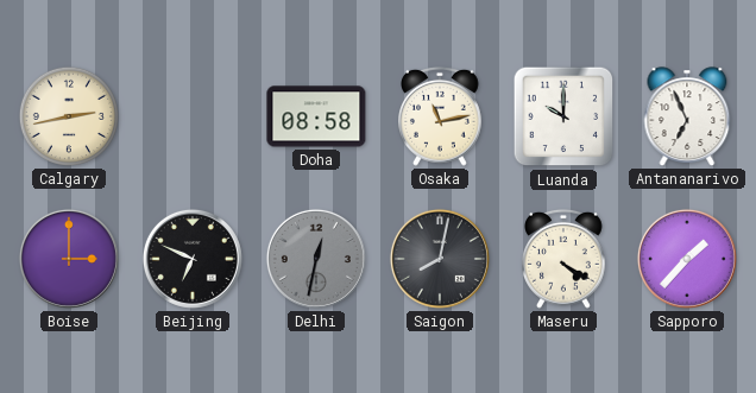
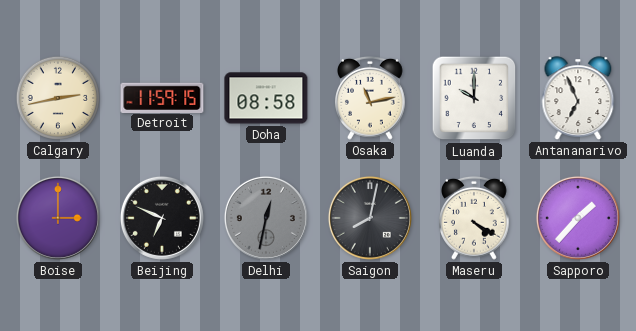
Detroit: none -> 11:59
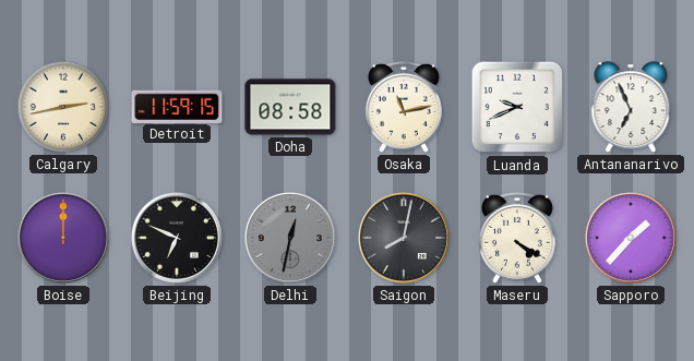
Luanda: 10:00 -> 9:41
Boise: 3:00 -> 12:00
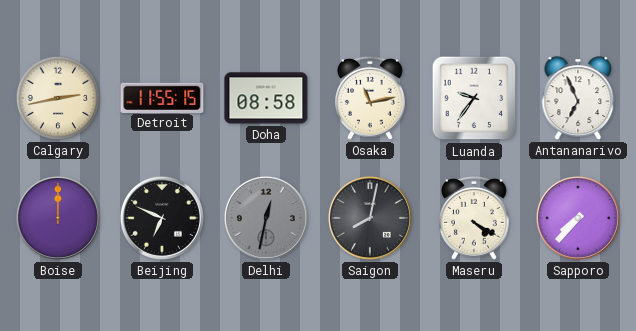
Detroit: 11:59 -> 11:55
Luanda: 9:41 -> 9:36
Sapporo: 1:37 -> 7:37
